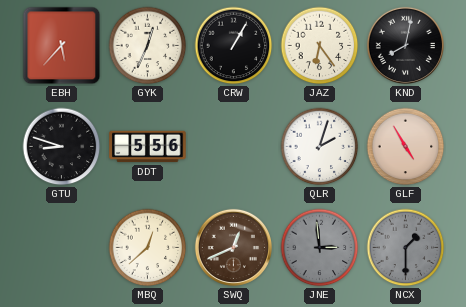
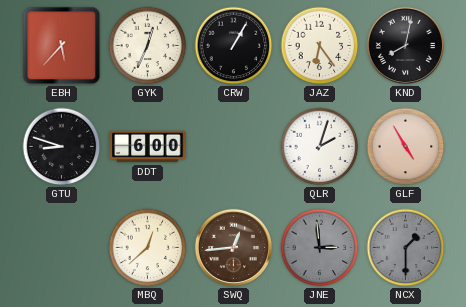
DDT: 5:56 -> 6:00
SWQ: 12:41 -> 12:44
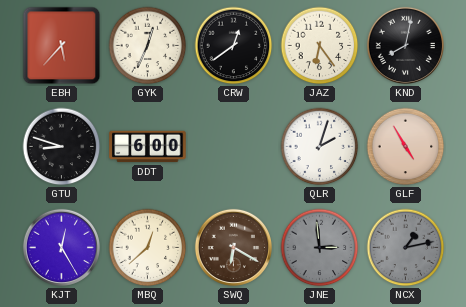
CRW: 1:05 -> 12:39
KJT: none -> 12:25
SWQ: 12:44 -> 6:20
NCX: 1:30 -> 1:13
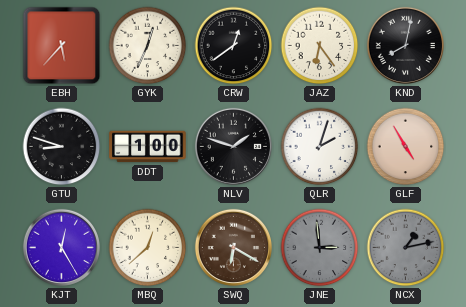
DDT: 6:00 -> 1:00
NLV: none -> 1:48
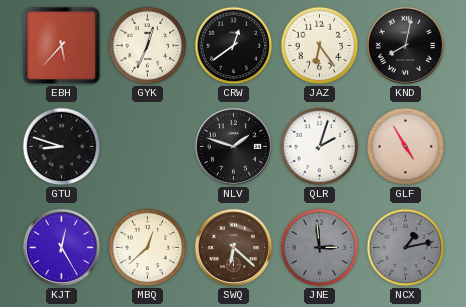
DDT: 1:00 -> none
SWQ: 6:20 -> 6:22
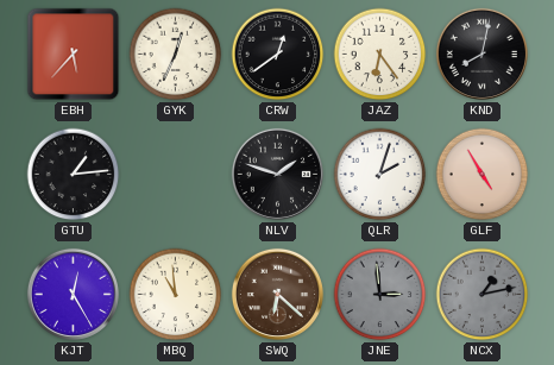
GTU: 8:48 -> 1:14
MBQ: 12:38 -> 10:59
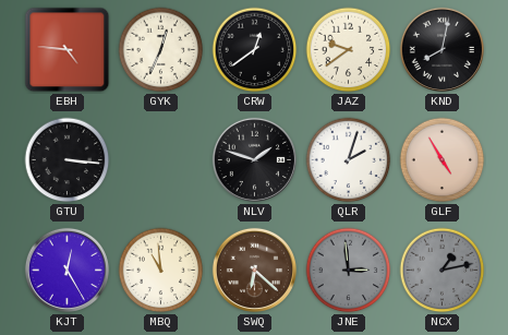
EBH: 5:37 -> 4:46
JAZ: 6:24 -> 9:39
GTU: 1:14 -> 3:16
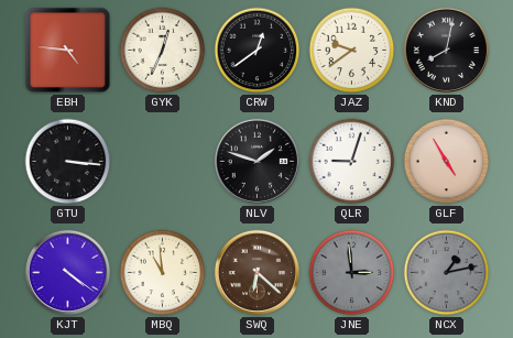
QLR: 2:03 -> 9:03
KJT: 12:25 -> 4:21
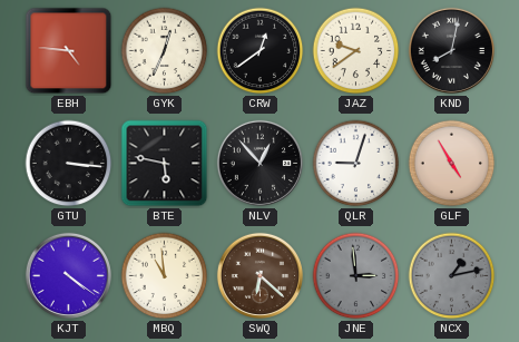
BTE: none -> 5:47
NLV: 1:48 -> 12:53
